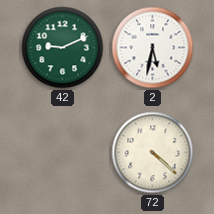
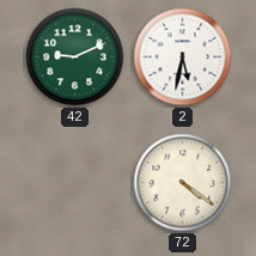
72: 4:22 -> 4:21
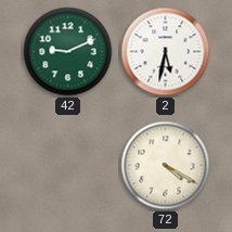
72: 4:21 -> 4:20
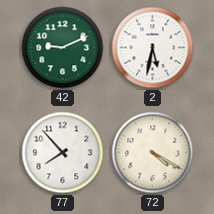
77: none -> 7:53
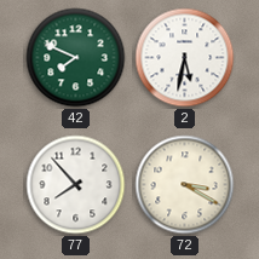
42: 9:11 -> 7:49
72: 4:20 -> 3:20
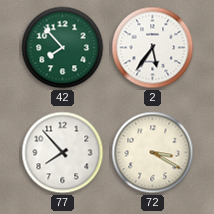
42: 7:49 -> 7:53
2: 5:32 -> 5:36
